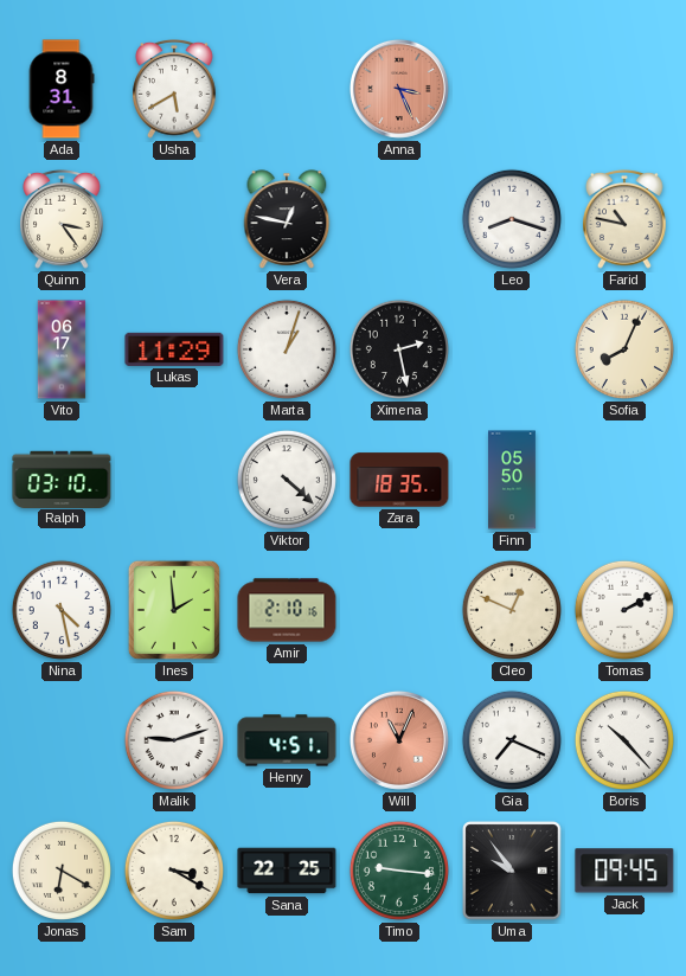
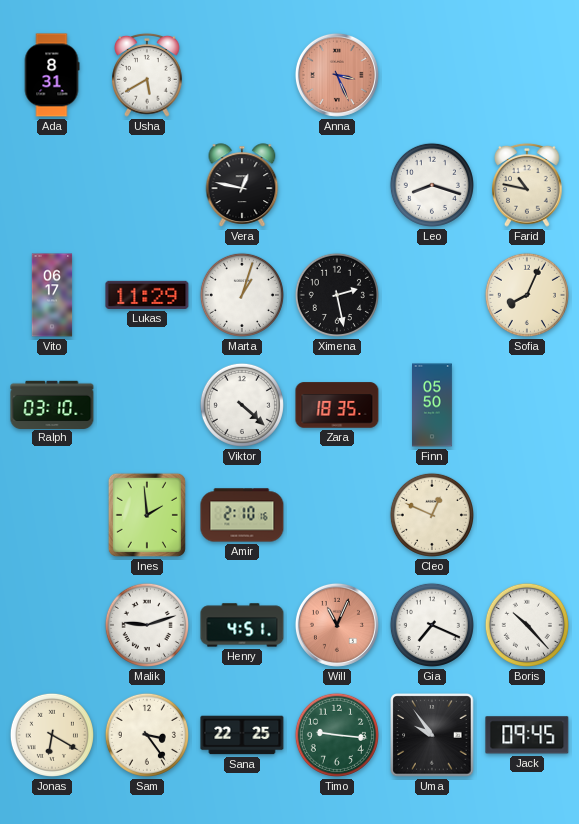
Quinn: 3:24 -> none
Nina: 4:28 -> none
Tomas: 2:10 -> none
Sam: 3:20 -> 3:24
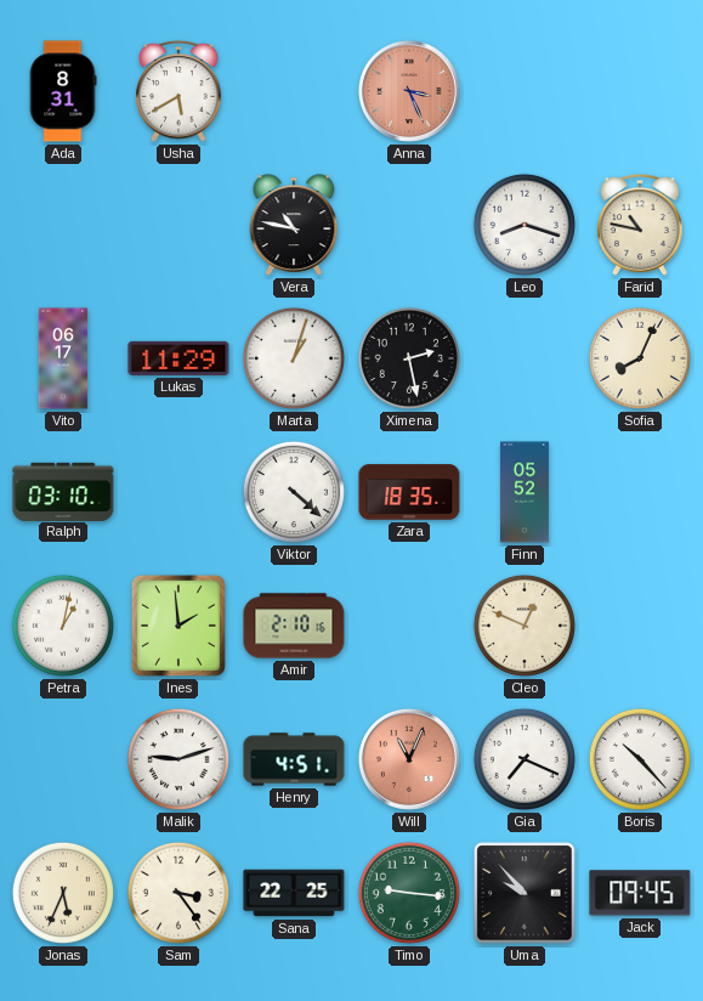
Vera: 12:47 -> 10:47
Finn: 05:50 -> 05:52
Petra: none -> 1:02
Jonas: 6:20 -> 5:34
Uma: 9:54 -> 9:53
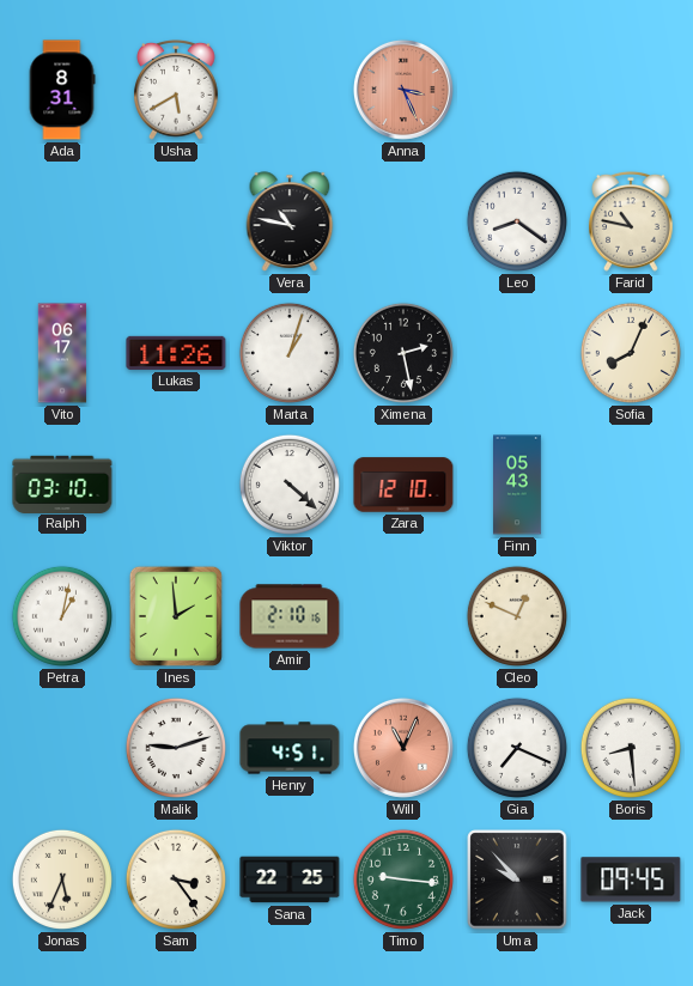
Leo: 8:18 -> 8:21
Lukas: 11:29 -> 11:26
Zara: 18:35 -> 12:10
Finn: 05:52 -> 05:43
Boris: 10:23 -> 8:29
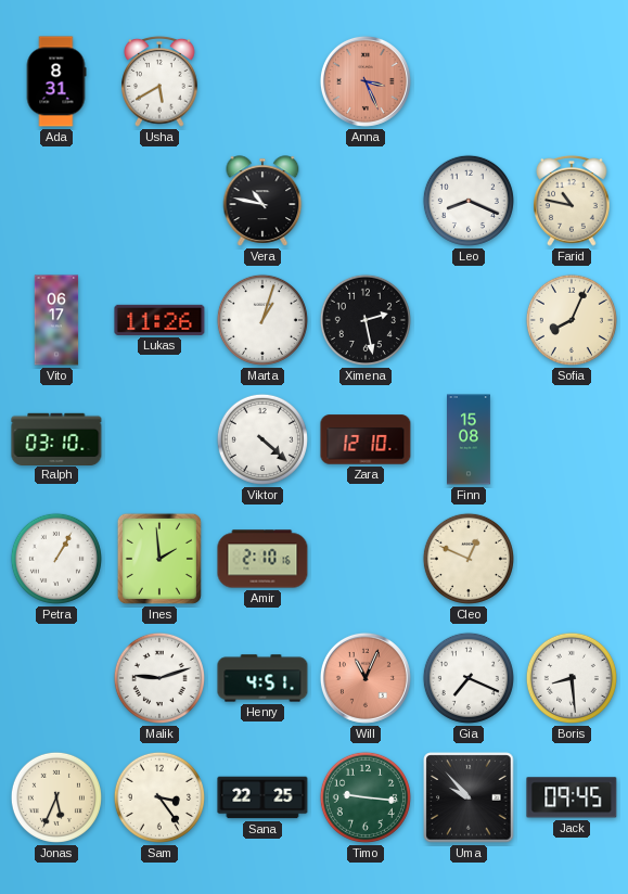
Leo: 8:21 -> 8:19
Finn: 05:43 -> 15:08
Petra: 1:02 -> 1:05
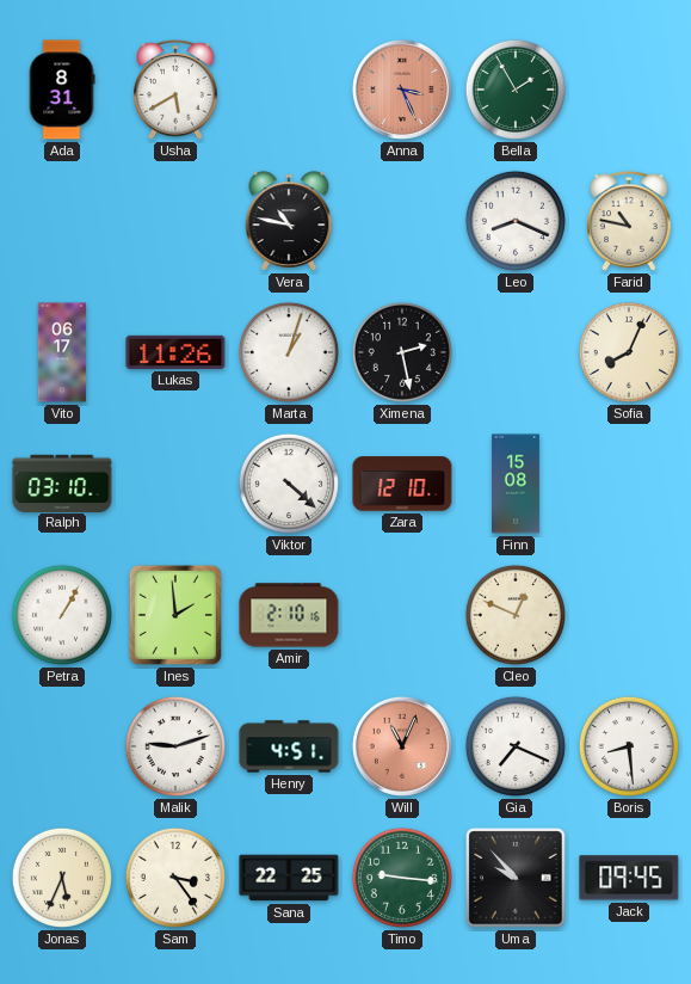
Bella: none -> 1:55
